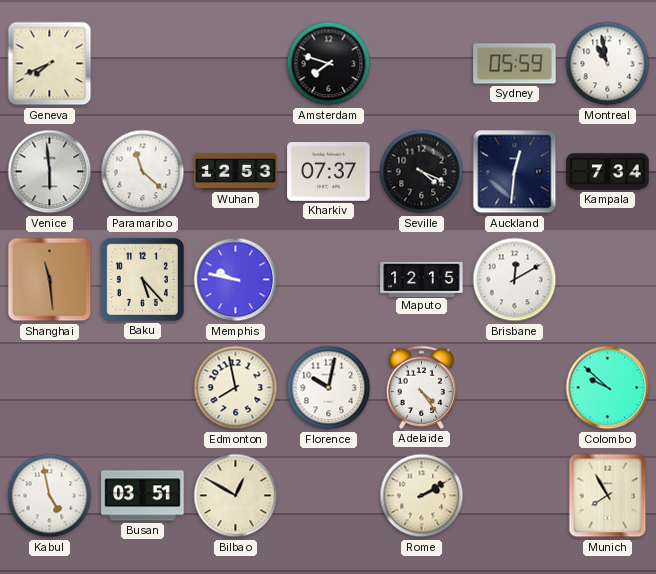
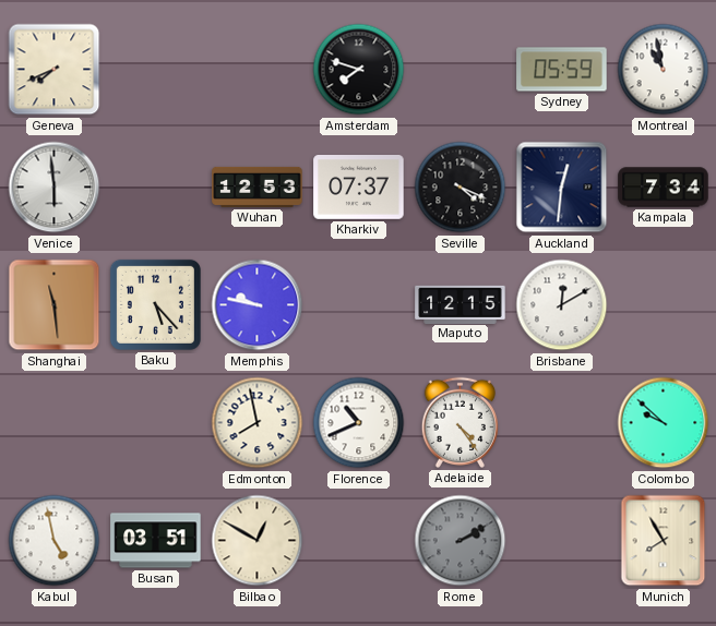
Paramaribo: 11:22 -> none
Florence: 10:02 -> 10:41
Rome dial: cream -> grey
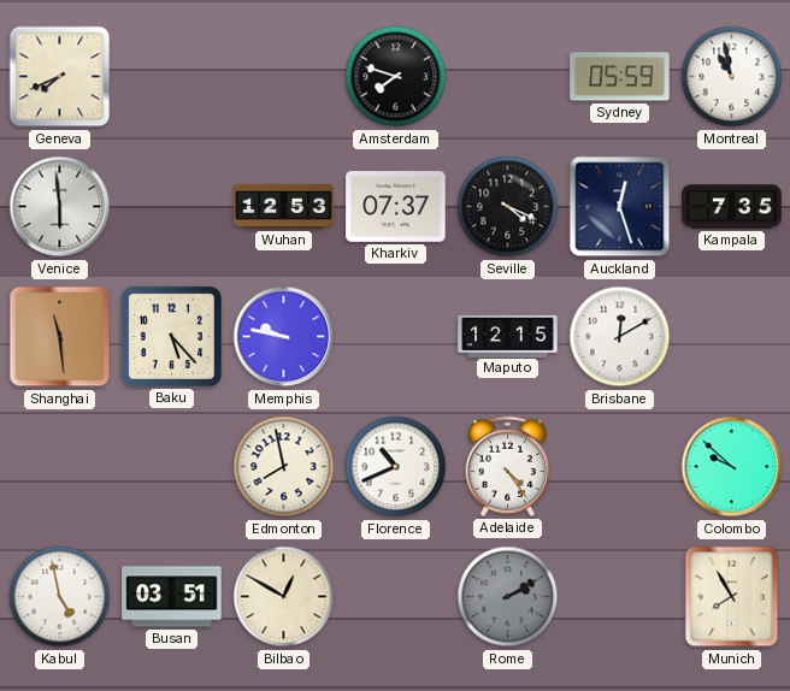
Auckland: 12:31 -> 12:27
Kampala: 7:34 -> 7:35
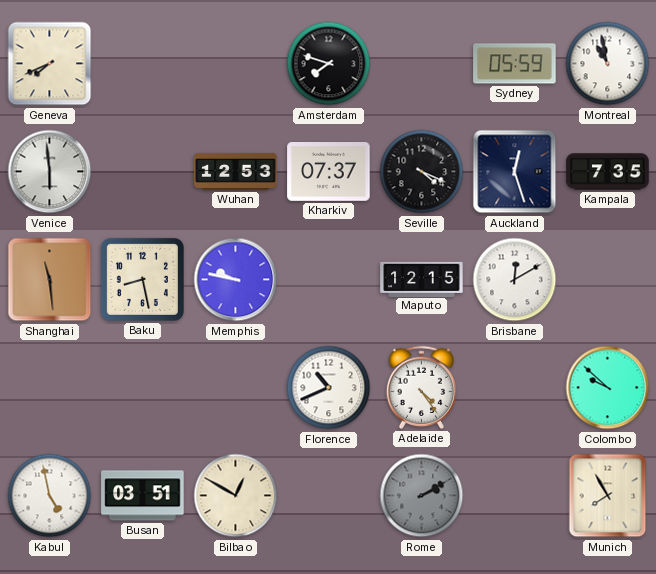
Baku: 5:23 -> 8:28
Edmonton: 7:58 -> none
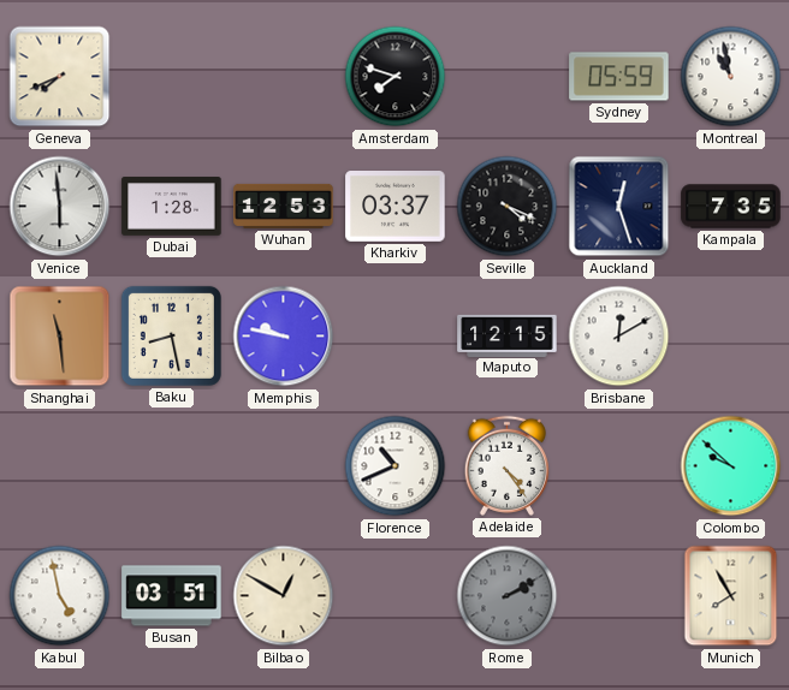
Dubai: none -> 1:28
Kharkiv: 07:37 -> 03:37
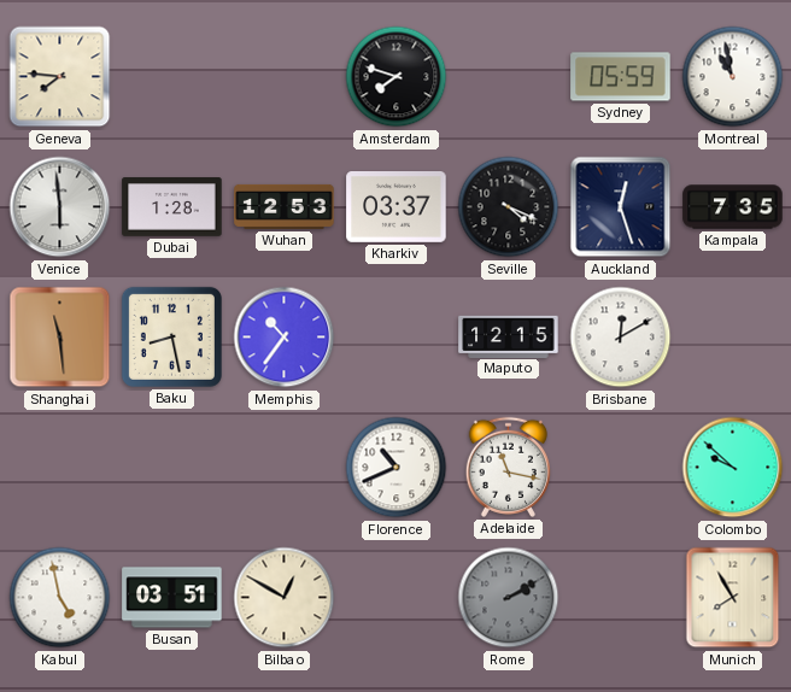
Geneva: 7:41 -> 7:46
Memphis: 9:47 -> 10:36
Adelaide: 4:24 -> 11:17
